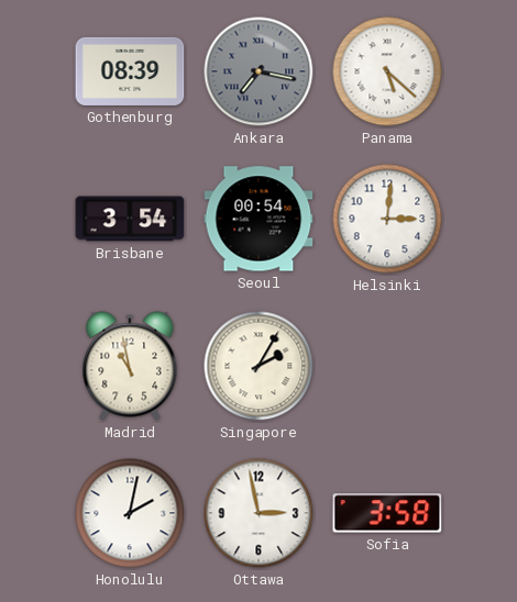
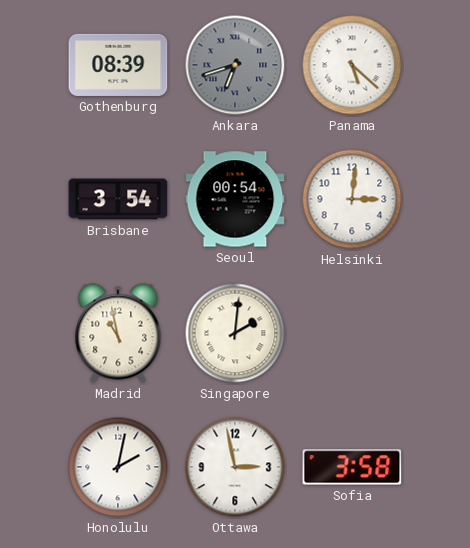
Ankara: 7:17 -> 6:42
Singapore: 2:05 -> 2:01
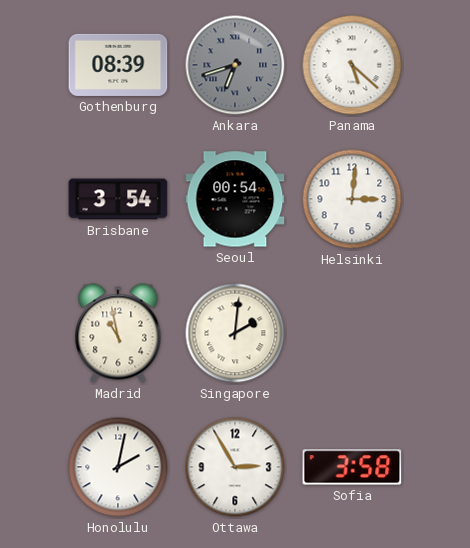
Ottawa: 2:58 -> 2:55
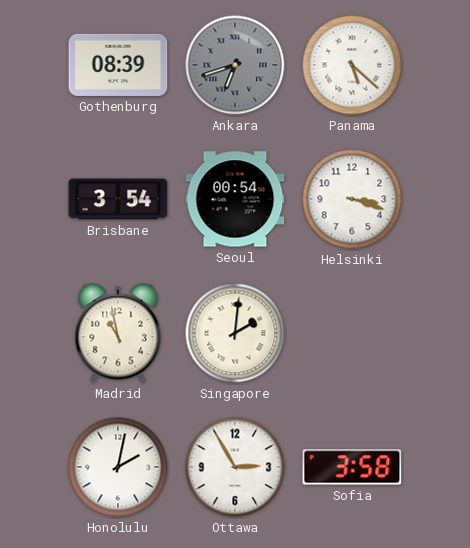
Helsinki: 3:01 -> 3:18
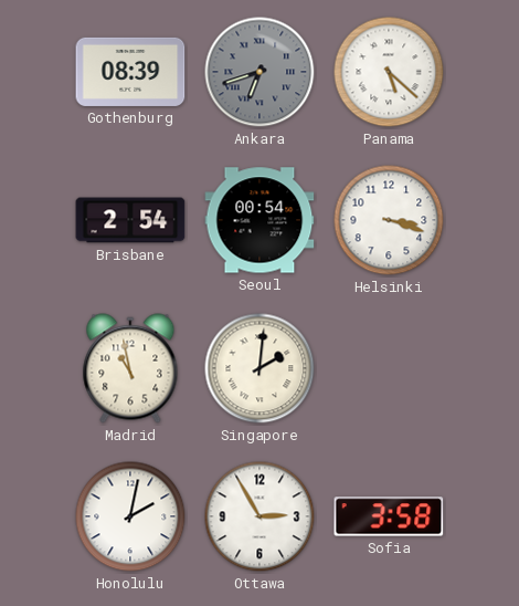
Brisbane: 3:54 -> 2:54
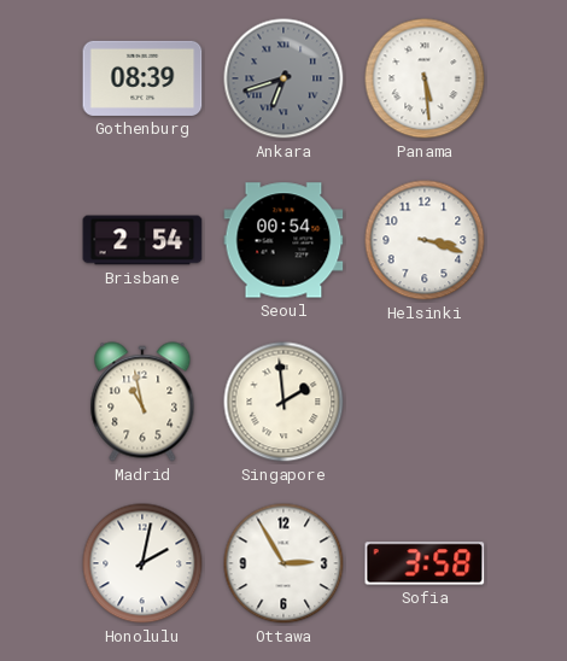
Panama: 5:22 -> 5:29
Singapore: 2:01 -> 1:59
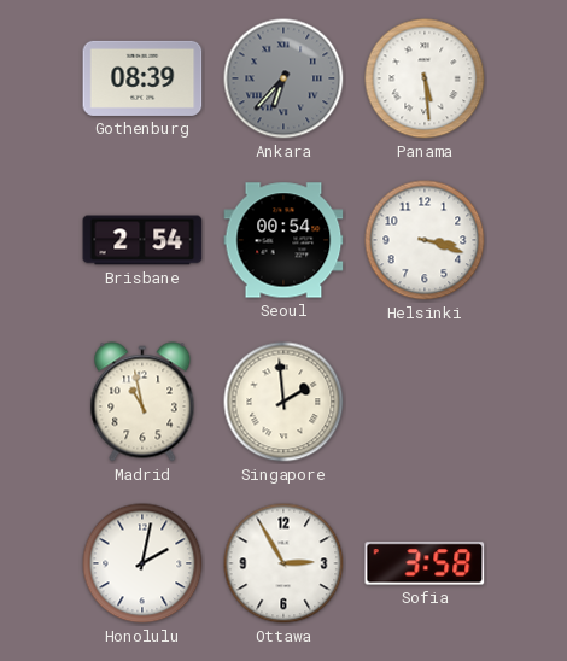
Ankara: 6:42 -> 6:37
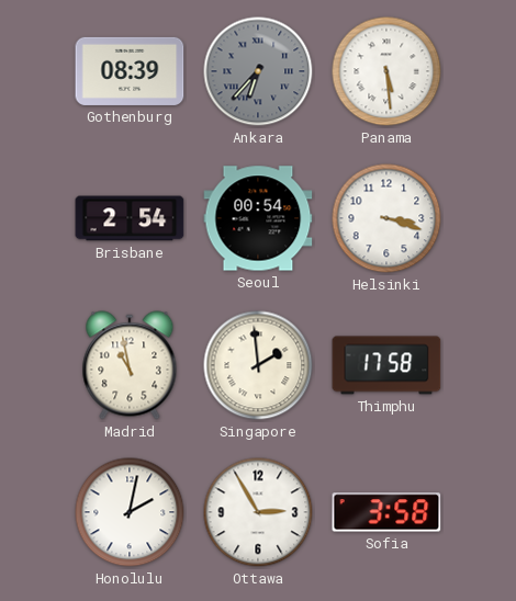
Thimphu: none -> 17:58
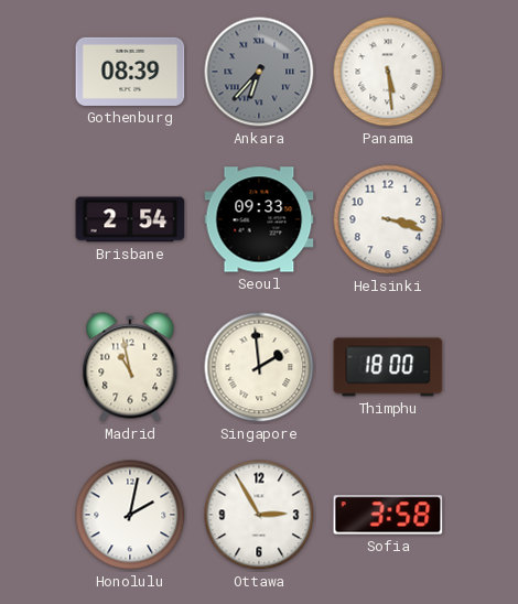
Seoul: 00:54 -> 09:33
Thimphu: 17:58 -> 18:00
